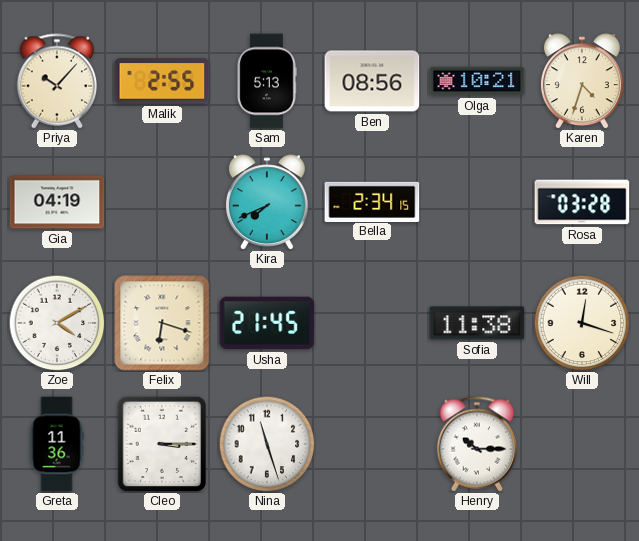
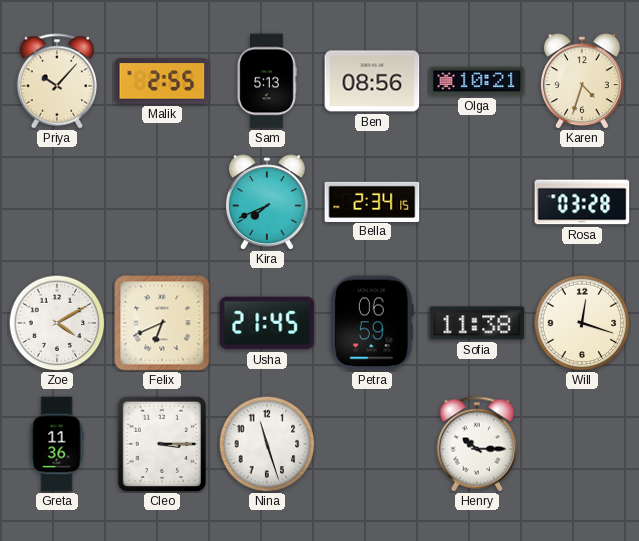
Gia: 04:19 -> none
Felix: 6:18 -> 6:41
Petra: none -> 06:59
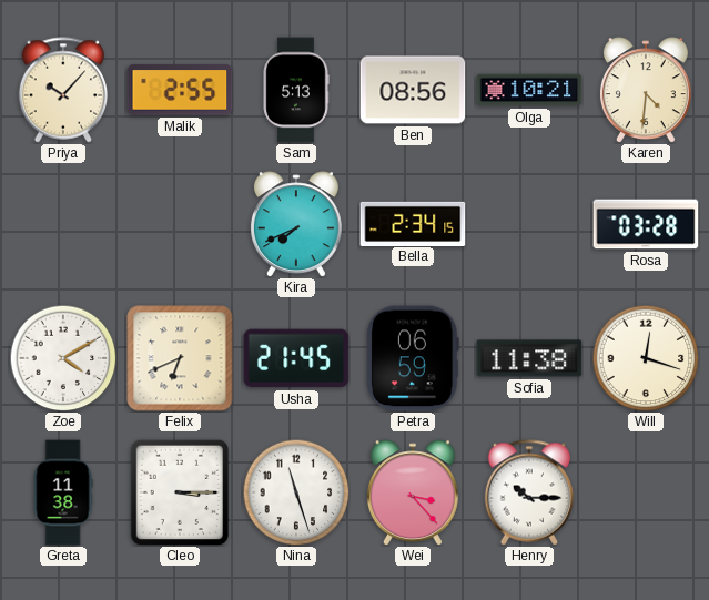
Karen: 4:33 -> 4:31
Greta: 11:36 -> 11:38
Wei: none -> 3:23
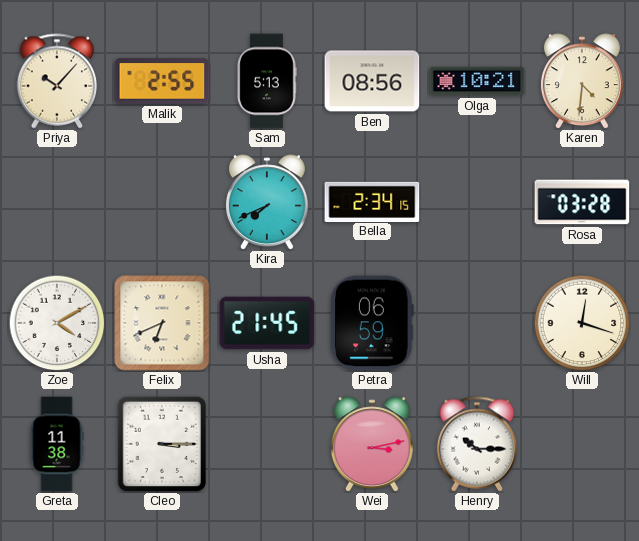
Sofia: 11:38 -> none
Nina: 11:27 -> none
Wei: 3:23 -> 3:13
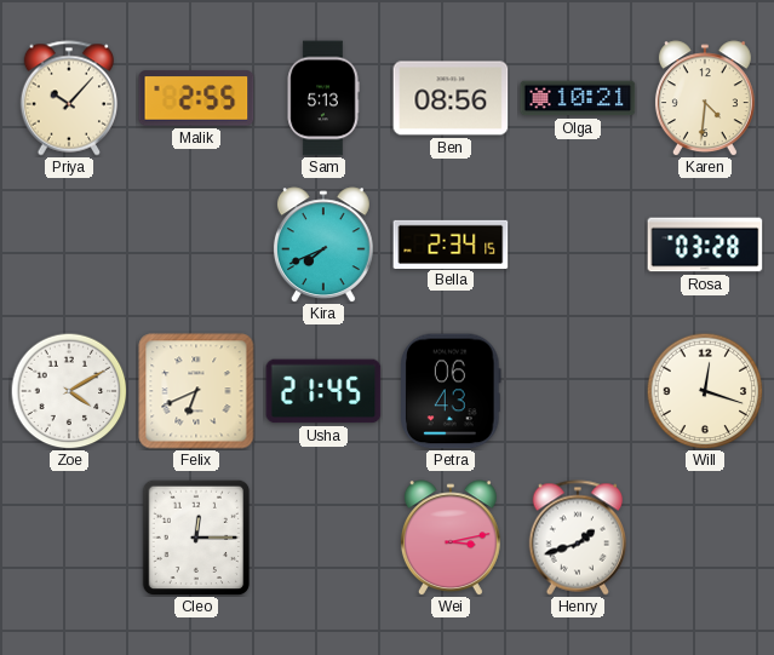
Petra: 06:59 -> 06:43
Greta: 11:38 -> none
Cleo: 3:15 -> 12:15
Henry: 10:15 -> 1:42
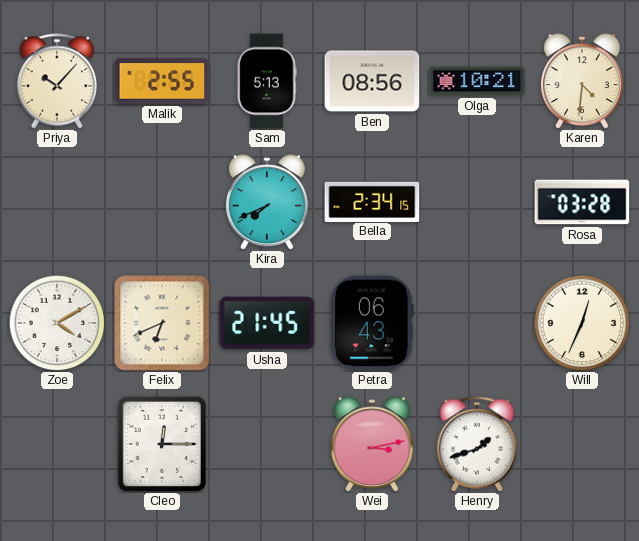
Will: 12:18 -> 12:34
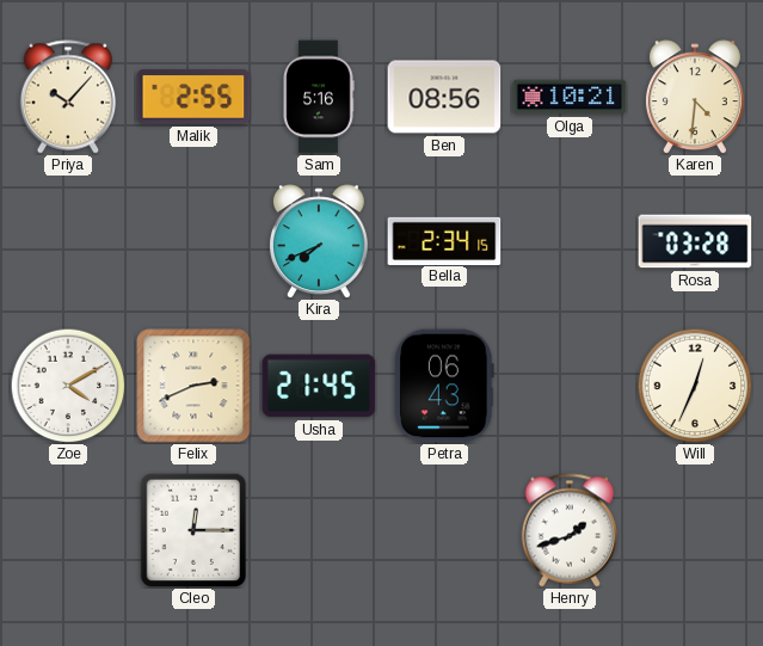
Sam: 5:13 -> 5:16
Felix: 6:41 -> 2:41
Wei: 3:13 -> none
